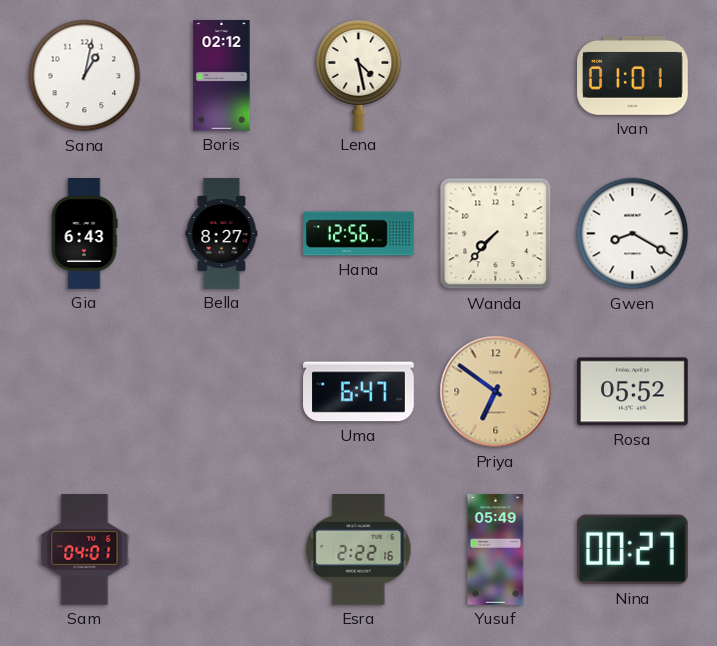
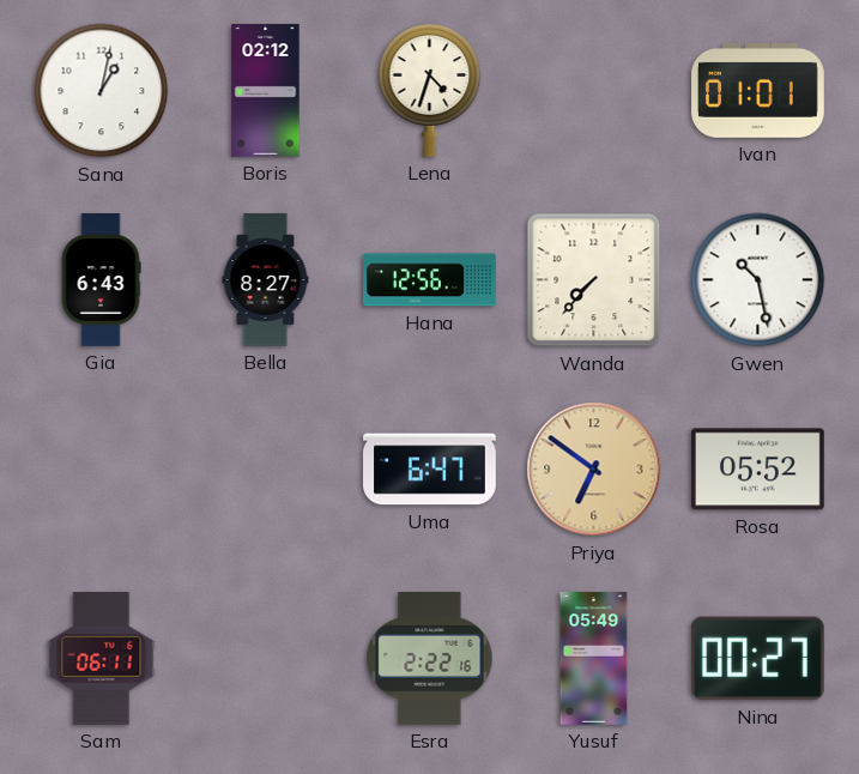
Lena: 4:28 -> 4:33
Gwen: 8:20 -> 10:28
Sam: 04:01 -> 06:11
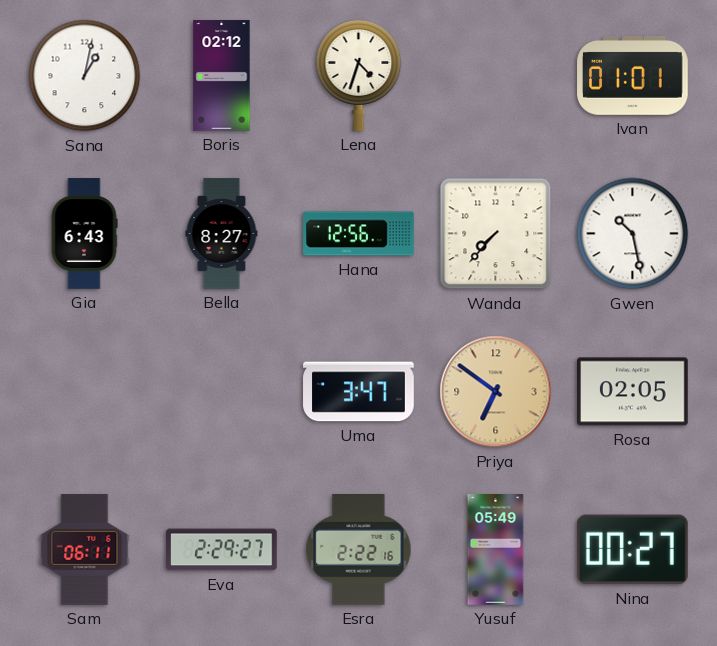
Uma: 6:47 -> 3:47
Rosa: 05:52 -> 02:05
Eva: none -> 2:29
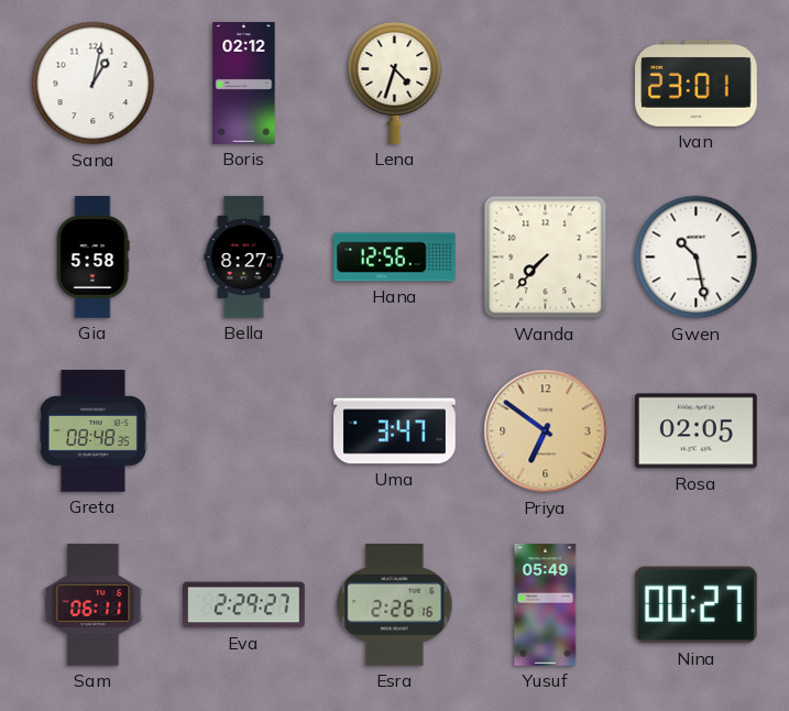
Ivan: 01:01 -> 23:01
Gia: 6:43 -> 5:58
Greta: none -> 08:48
Esra: 2:22 -> 2:26
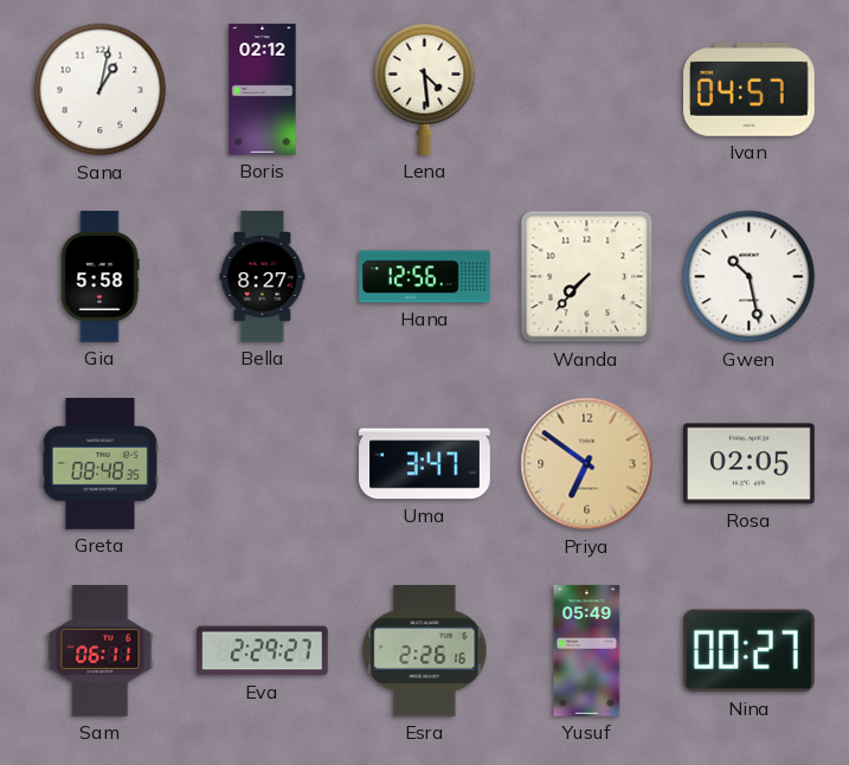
Lena: 4:33 -> 4:29
Ivan: 23:01 -> 04:57
